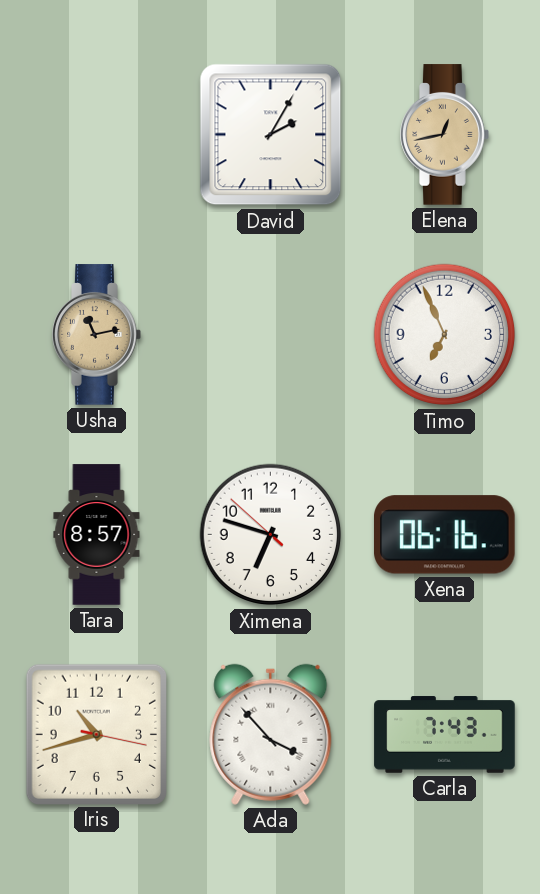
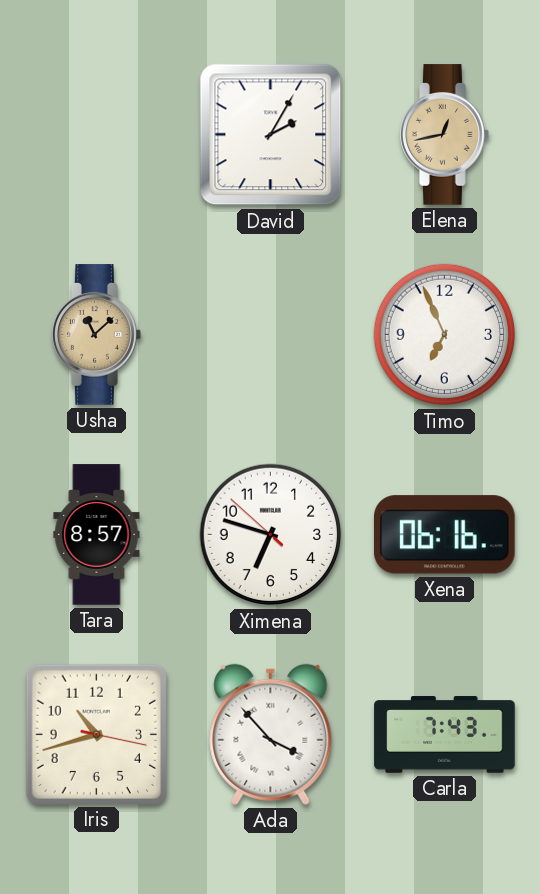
Usha: 11:13 -> 11:08
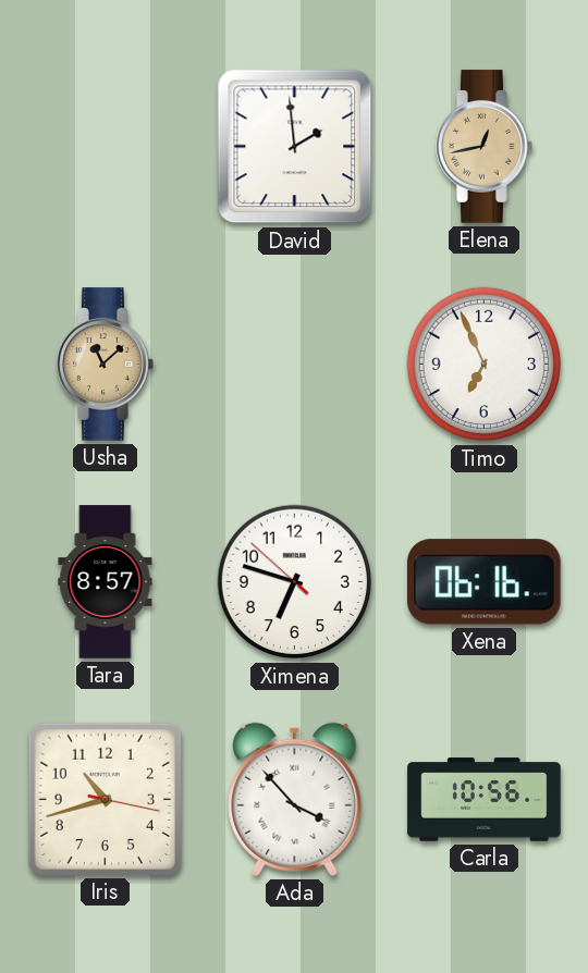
David: 2:05 -> 1:59
Carla: 7:43 -> 10:56
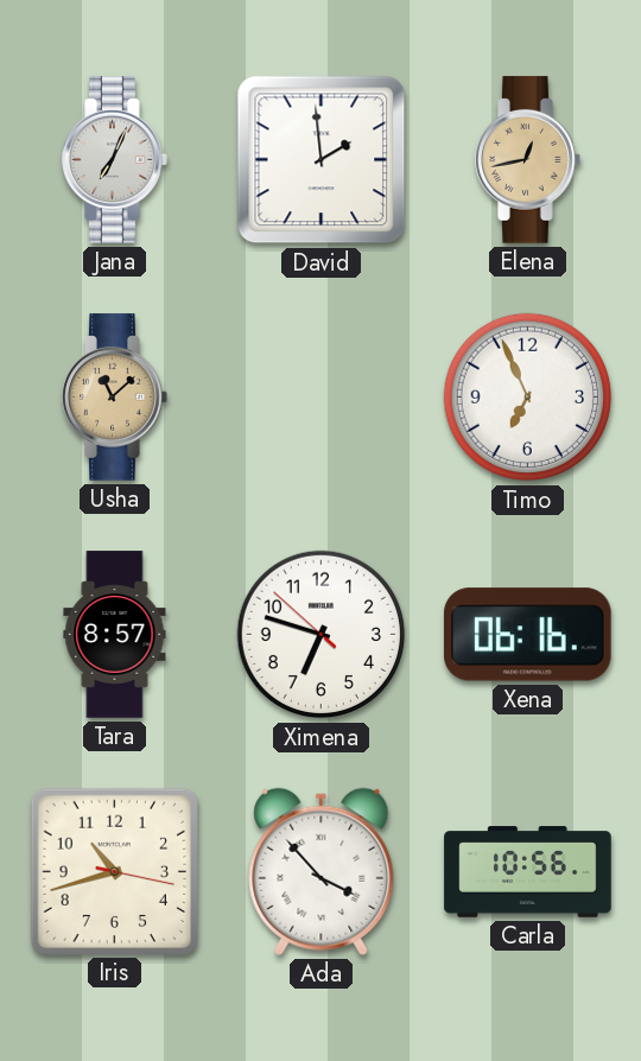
Jana: none -> 7:04
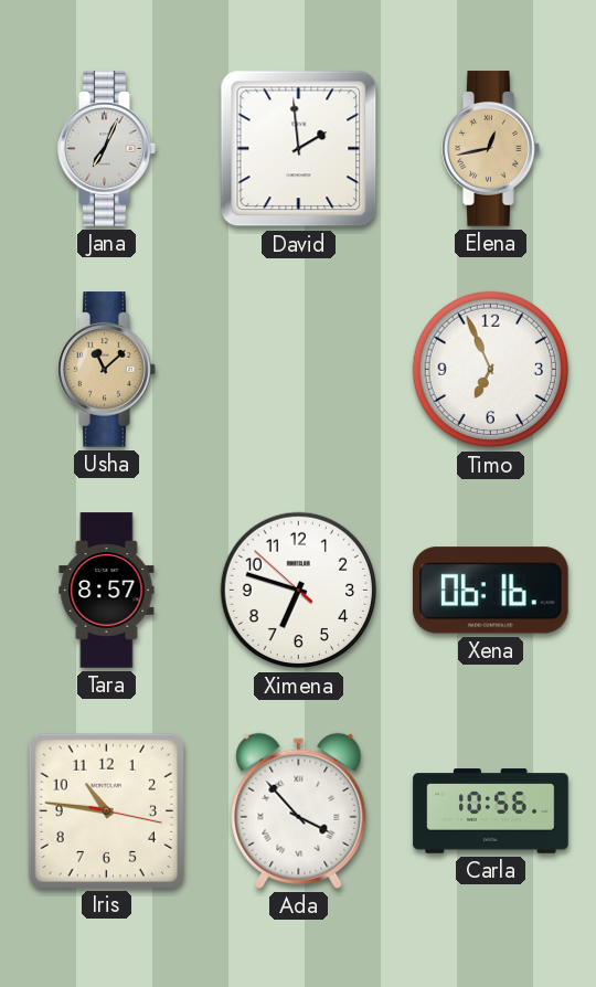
Iris: 10:42 -> 10:46
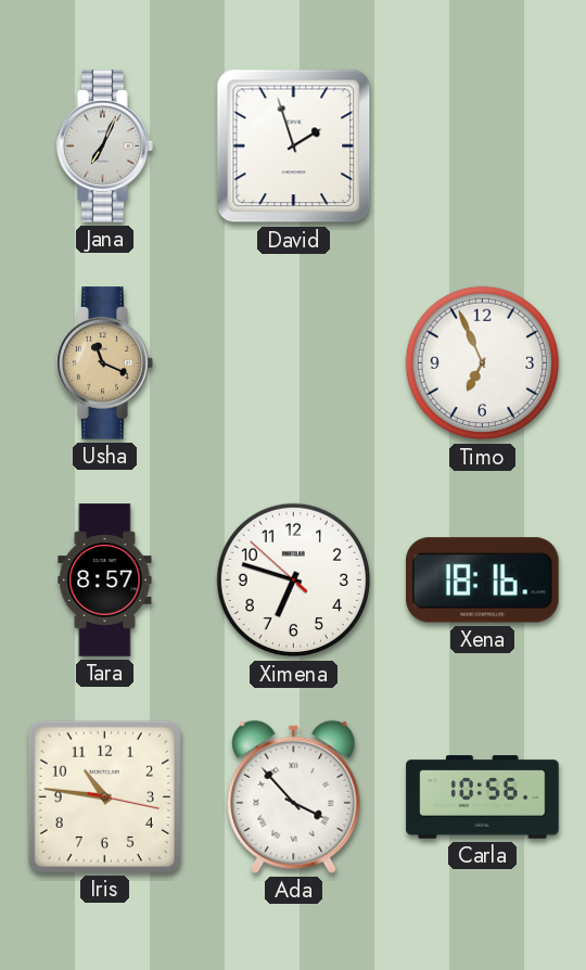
David: 1:59 -> 1:57
Elena: 12:43 -> none
Usha: 11:08 -> 11:19
Xena: 06:16 -> 18:16
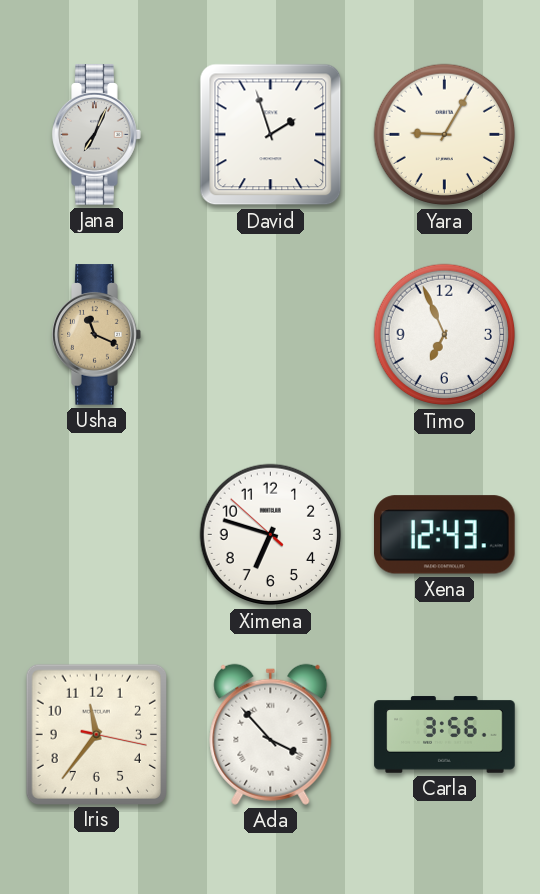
Yara: none -> 9:05
Tara: 8:57 -> none
Xena: 18:16 -> 12:43
Iris: 10:46 -> 11:36
Carla: 10:56 -> 3:56
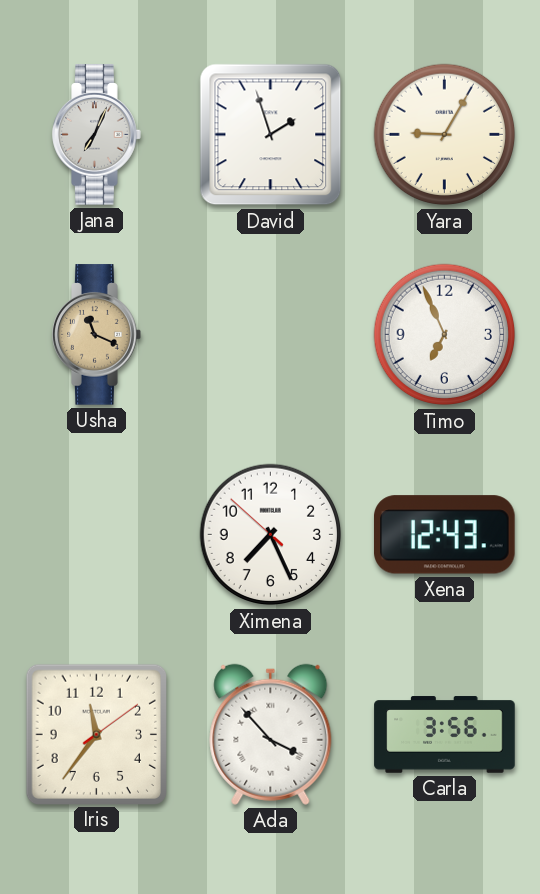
Ximena: 6:47 -> 7:25
Iris: 11:36:17 -> 11:36:09
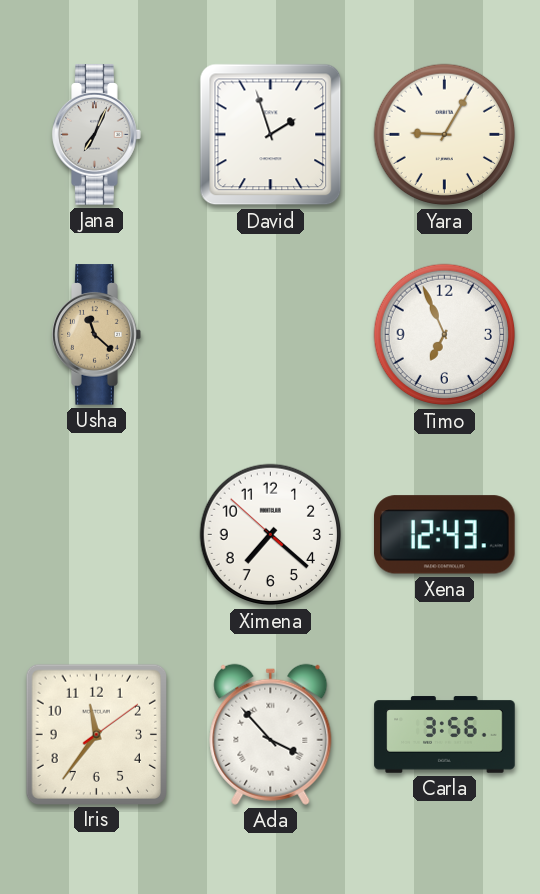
Usha: 11:19 -> 11:22
Ximena: 7:25 -> 7:21
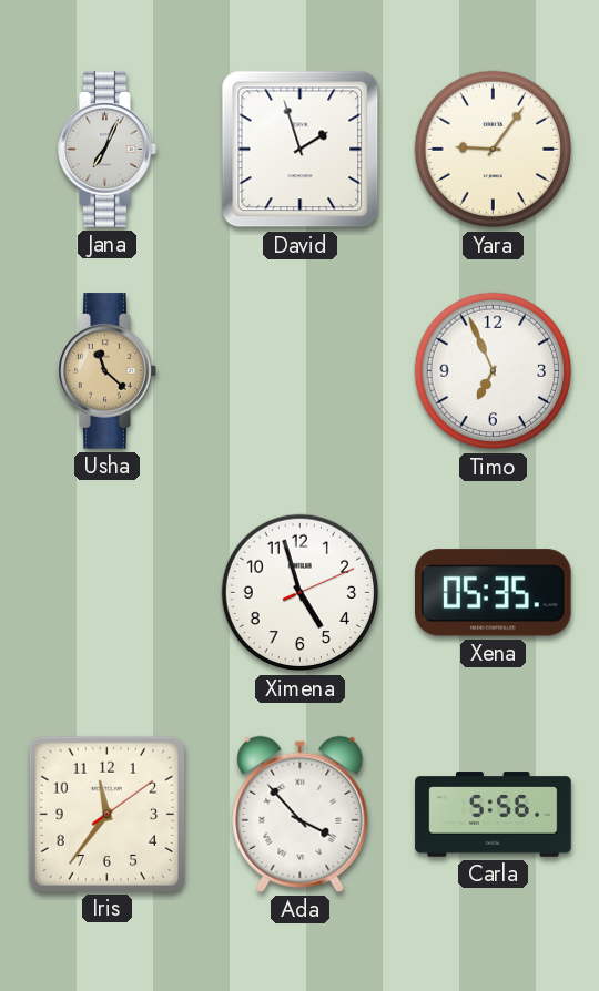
Yara: 9:05 -> 9:06
Ximena: 7:21 -> 4:57
Xena: 12:43 -> 05:35
Carla: 3:56 -> 5:56
